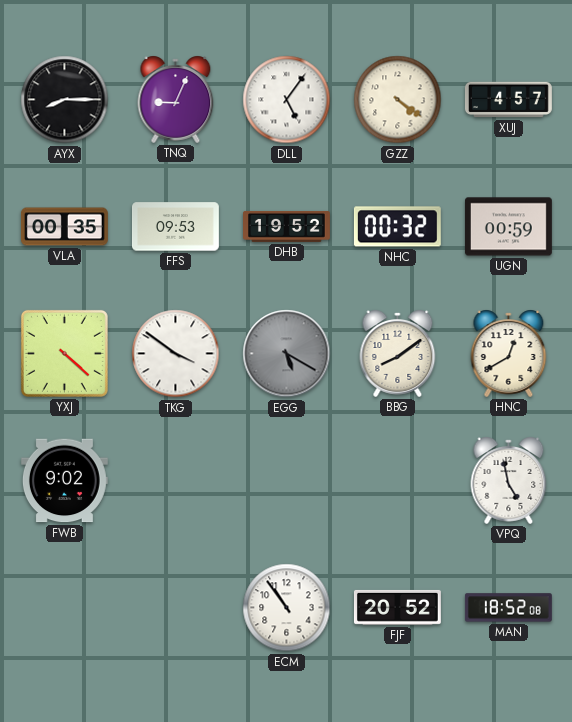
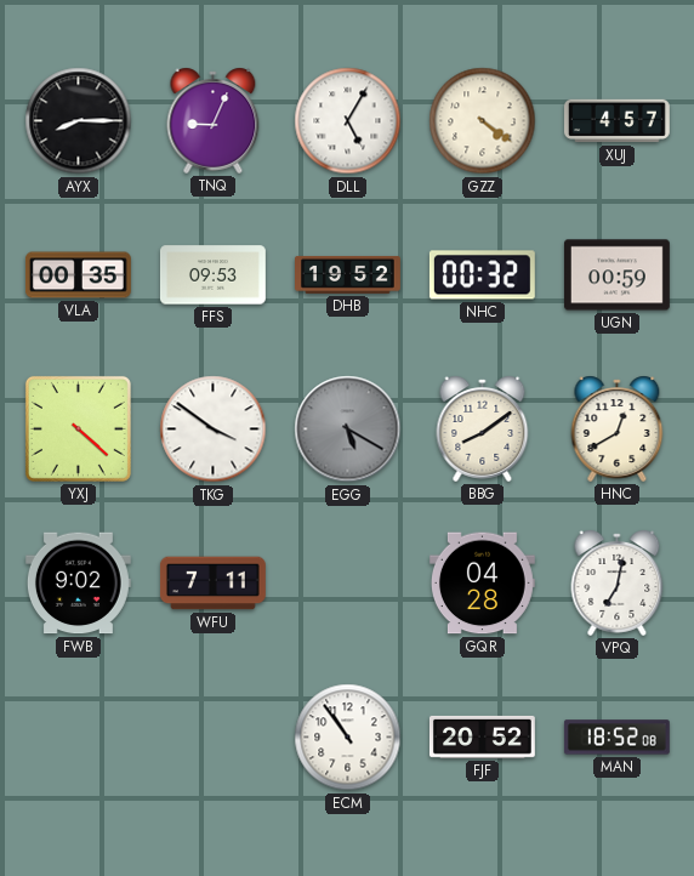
DLL: 5:06 -> 5:05
WFU: none -> 7:11
GQR: none -> 04:28
VPQ: 4:58 -> 7:02
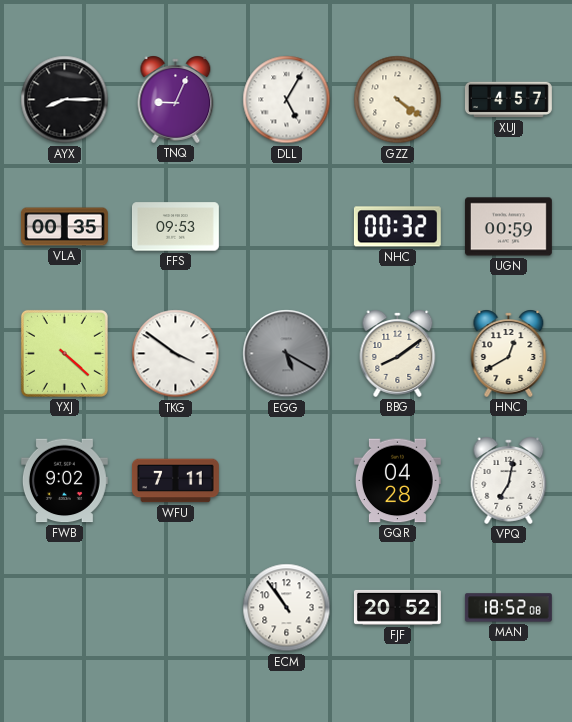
DHB: 19:52 -> none
